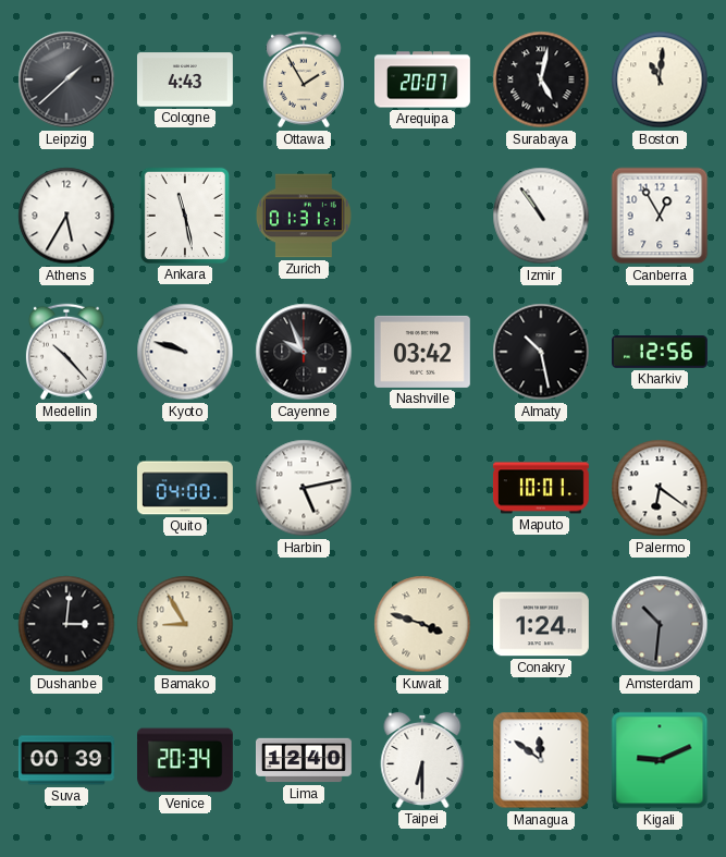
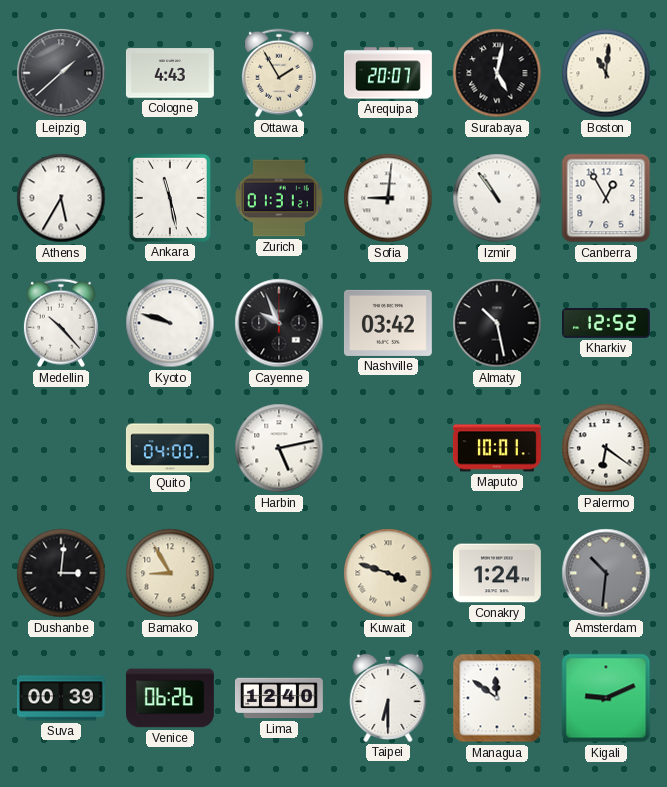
Sofia: none -> 9:01
Kharkiv: 12:56 -> 12:52
Venice: 20:34 -> 06:26
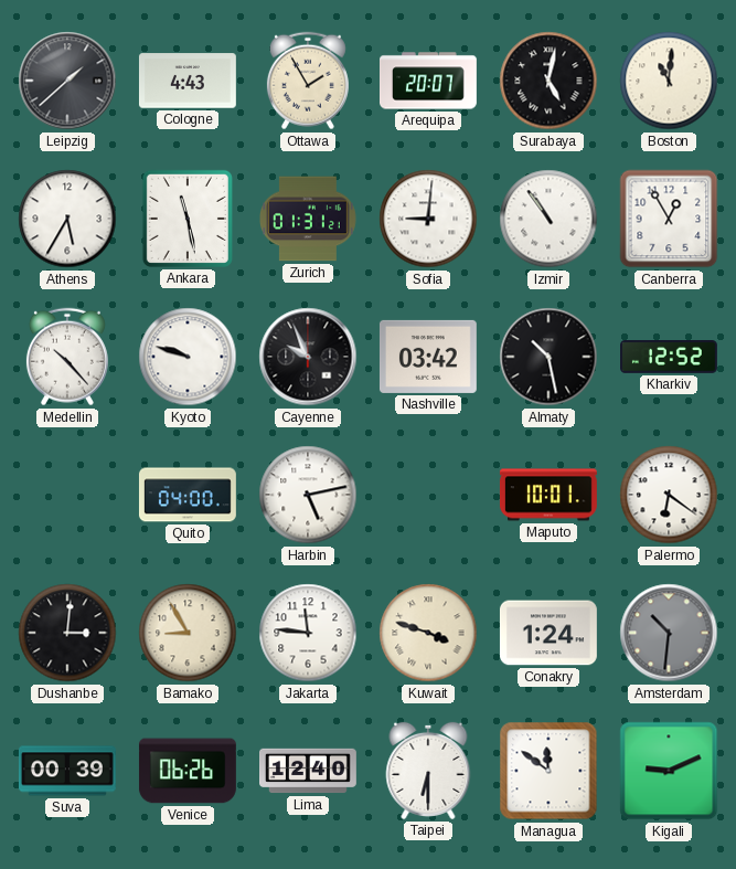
Jakarta: none -> 11:46
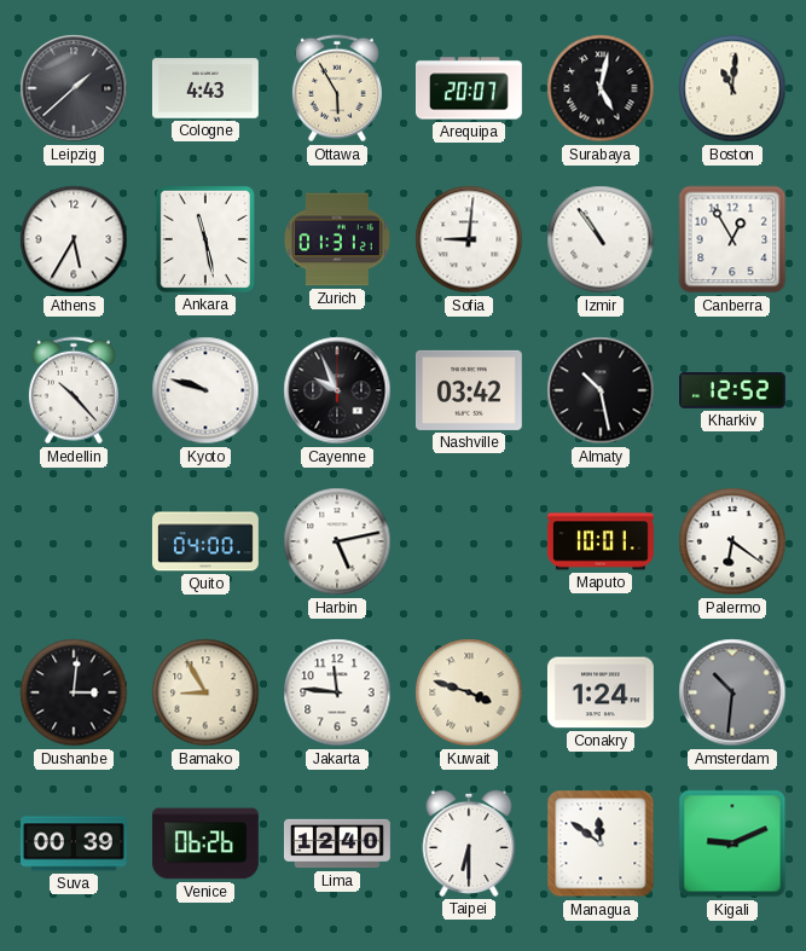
Ottawa: 1:55 -> 5:55
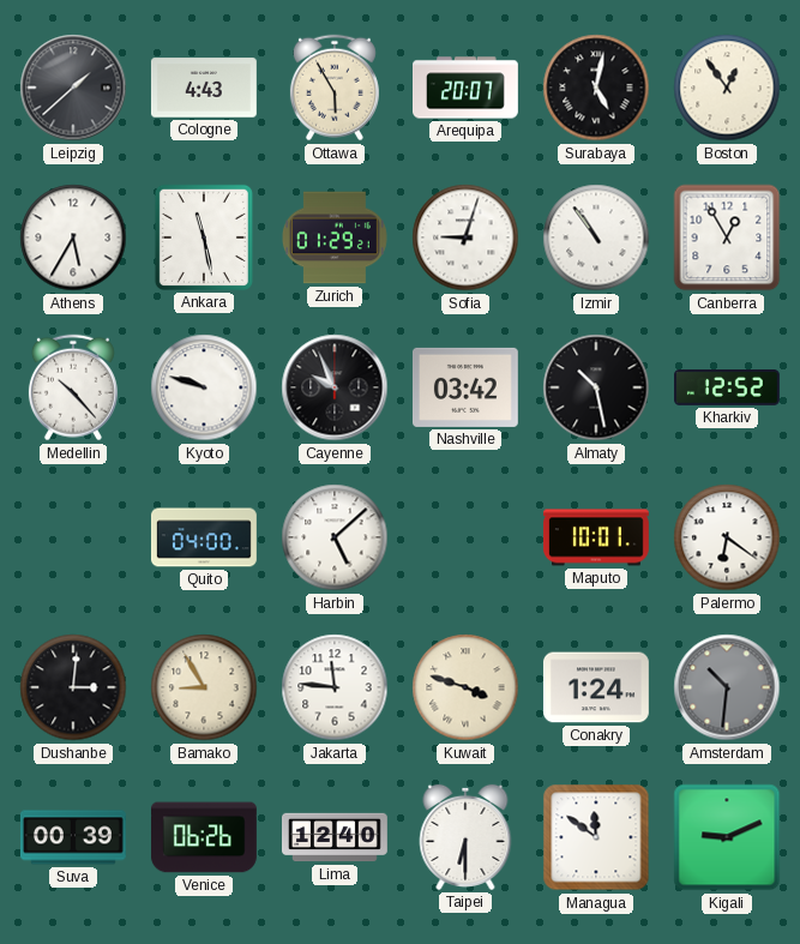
Boston: 11:01 -> 12:54
Zurich: 01:31 -> 01:29
Sofia: 9:01 -> 9:03
Harbin: 5:13 -> 5:08
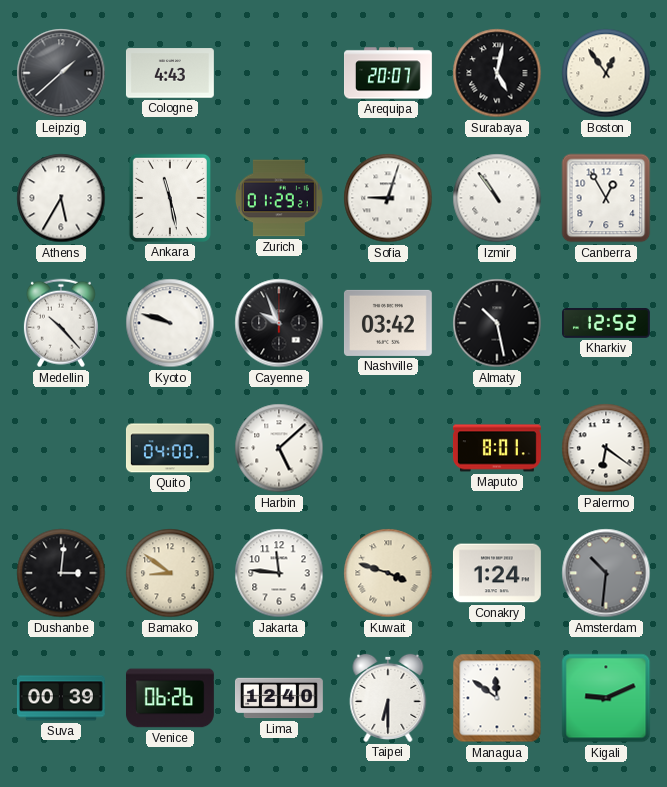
Ottawa: 5:55 -> none
Maputo: 10:01 -> 8:01
Bamako: 8:55 -> 8:51
